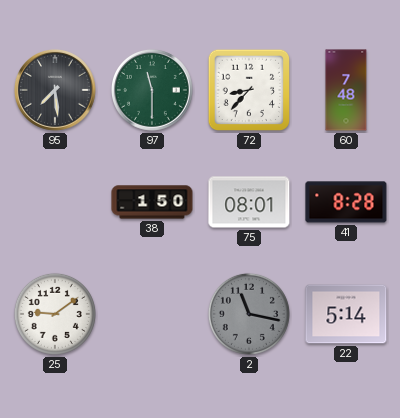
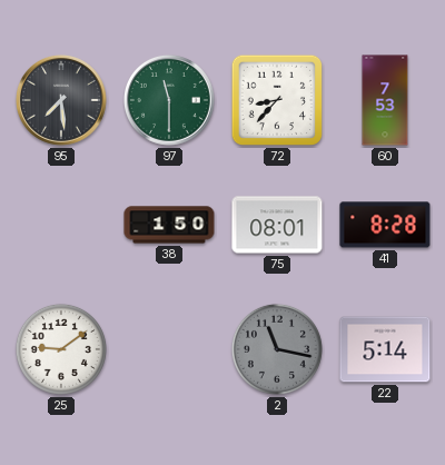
60: 7:48 -> 7:53
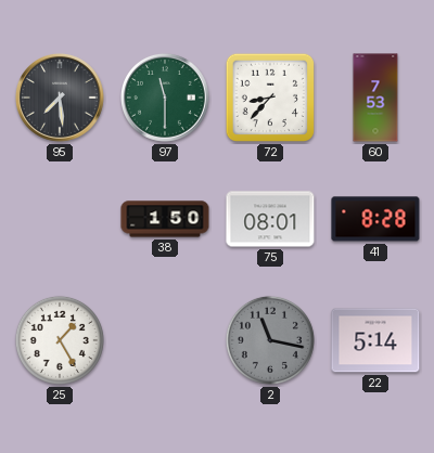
25: 9:09 -> 1:25
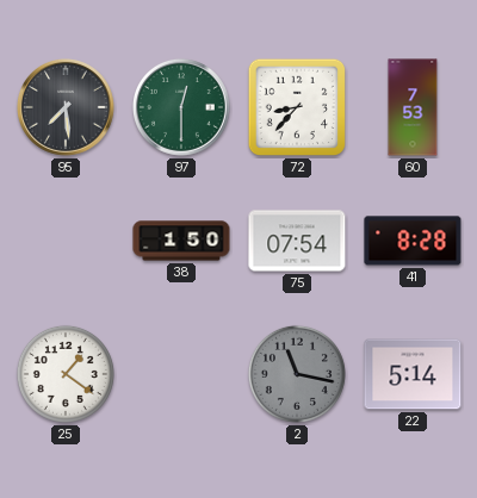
97: 11:30 -> 12:30
75: 08:01 -> 07:54
25: 1:25 -> 1:21
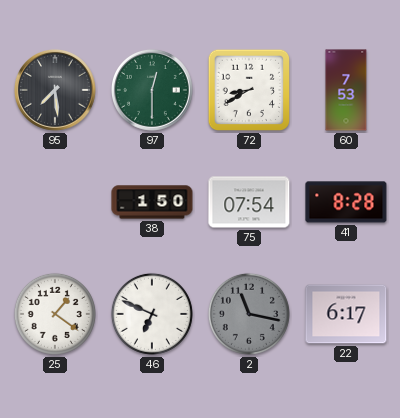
72: 8:37 -> 8:40
46: none -> 6:49
22: 5:14 -> 6:17
